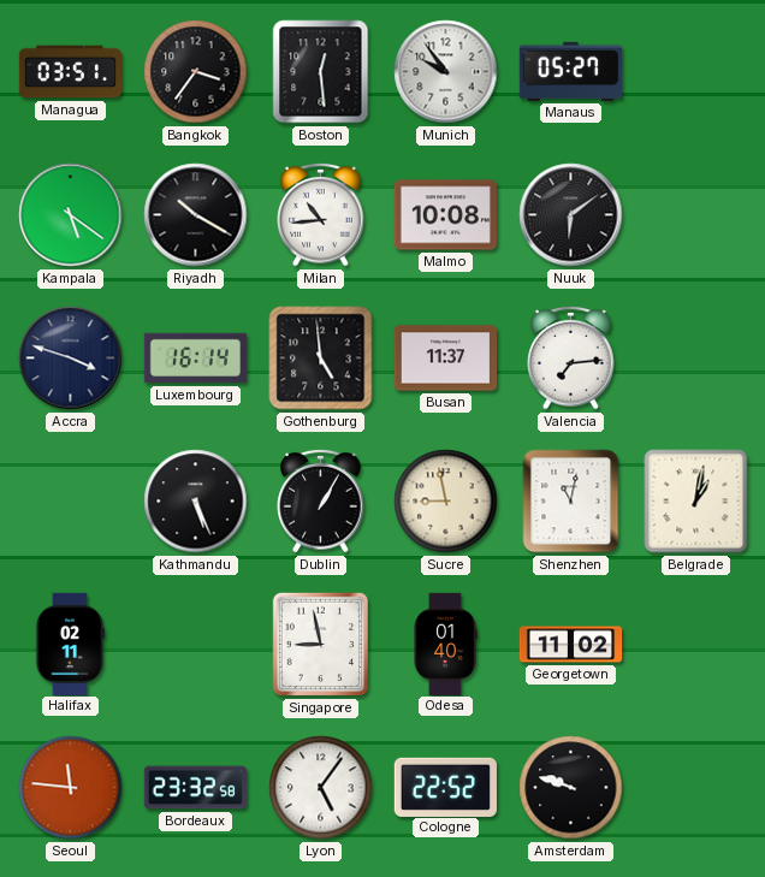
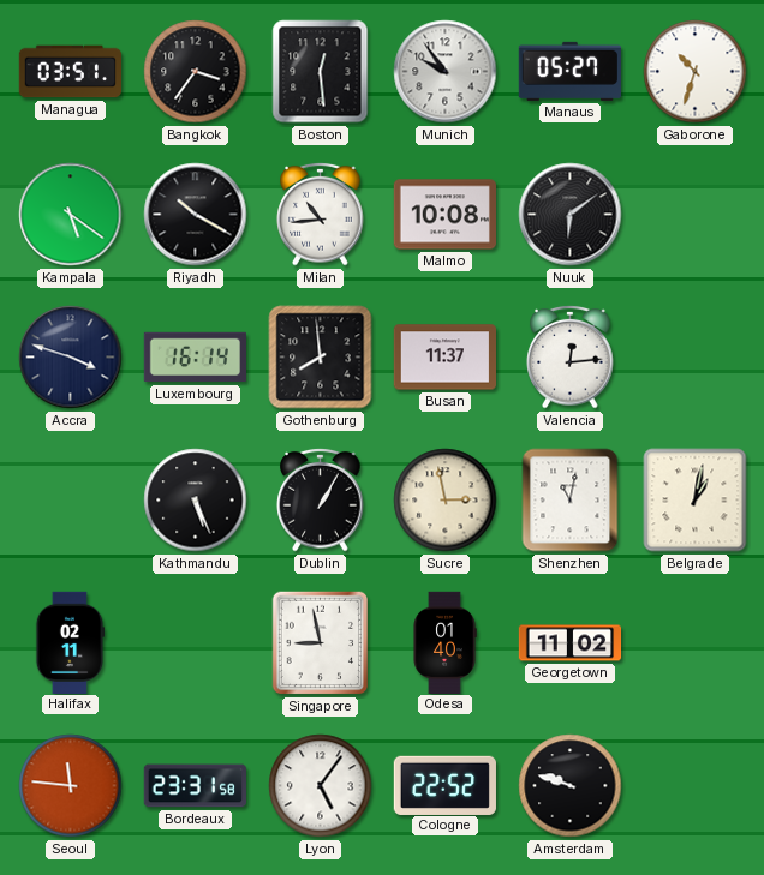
Gaborone: none -> 10:33
Gothenburg: 4:59 -> 7:59
Valencia: 7:14 -> 12:14
Sucre: 8:58 -> 2:58
Bordeaux: 23:32 -> 23:31
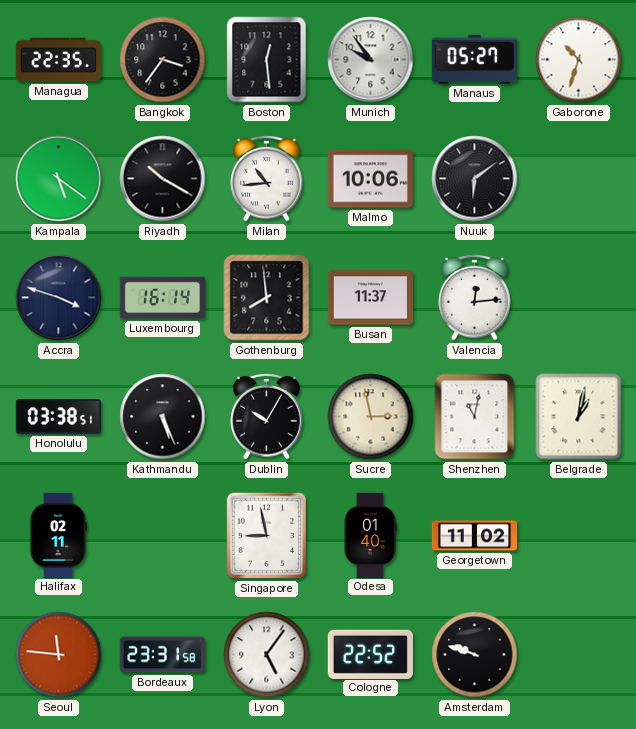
Managua: 03:51 -> 22:35
Malmo: 10:08 -> 10:06
Honolulu: none -> 03:38
Dublin: 1:05 -> 10:05
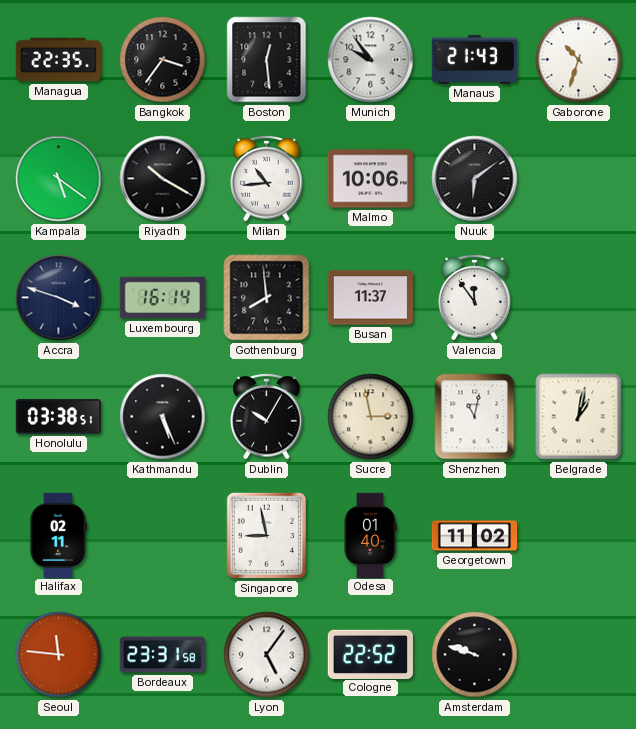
Manaus: 05:27 -> 21:43
Valencia: 12:14 -> 11:54
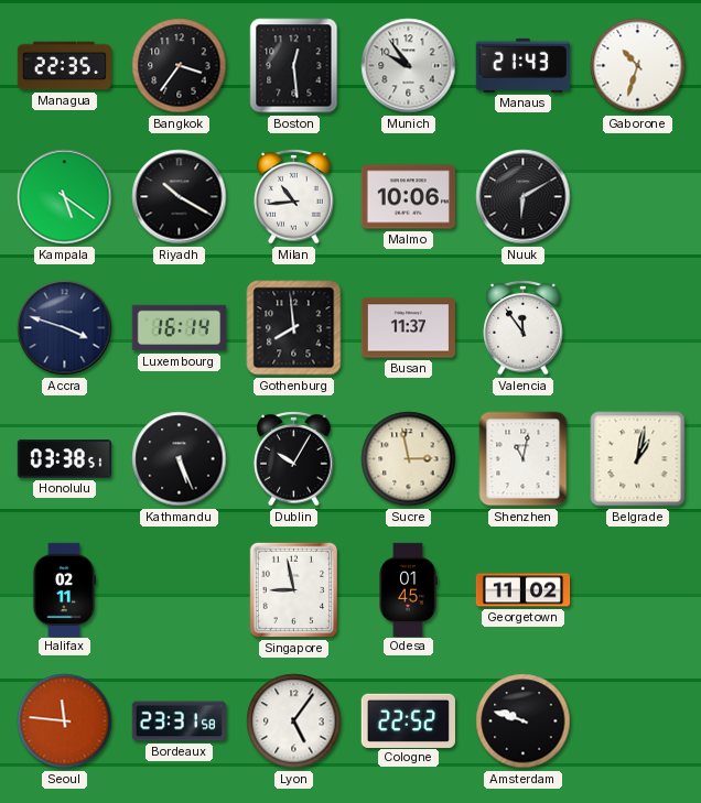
Nuuk: 6:09 -> 6:10
Odesa: 01:40 -> 01:45
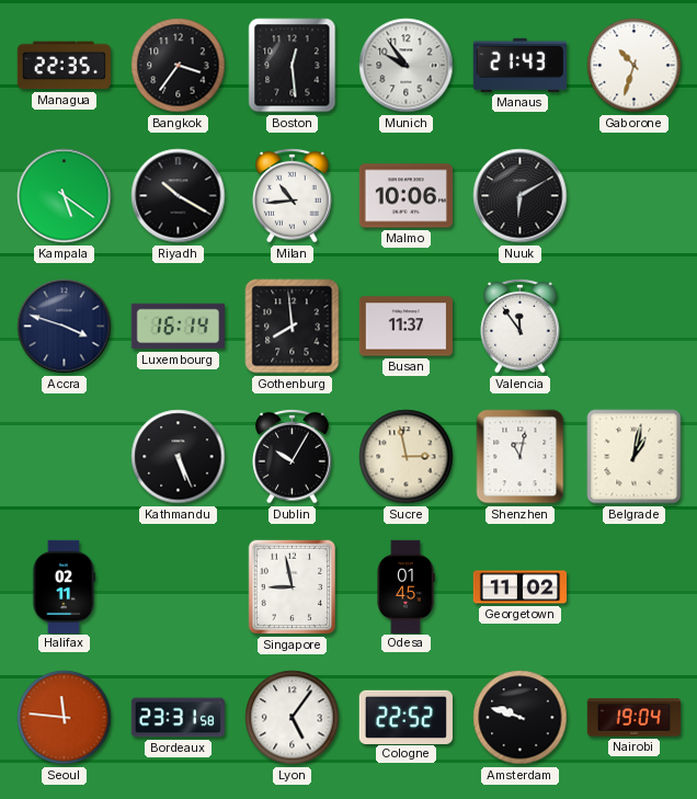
Honolulu: 03:38 -> none
Nairobi: none -> 19:04
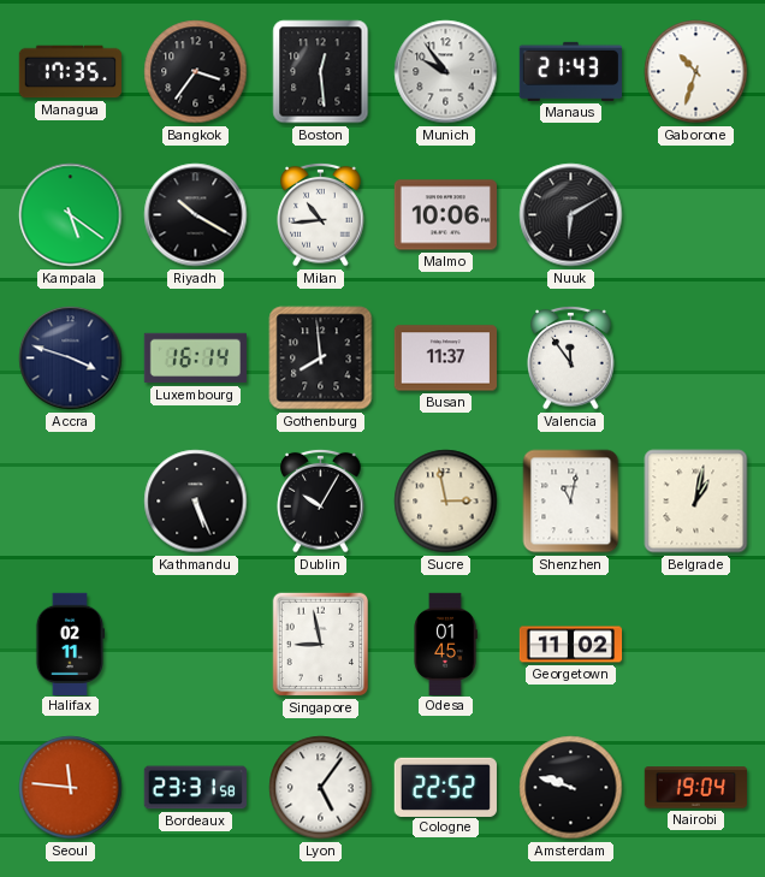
Managua: 22:35 -> 17:35
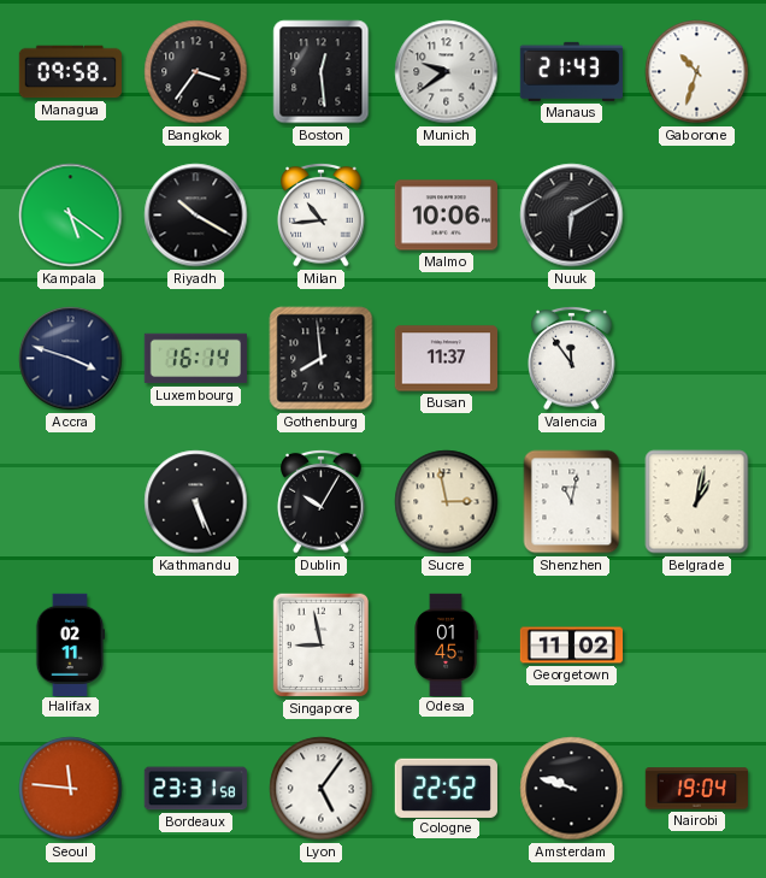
Managua: 17:35 -> 09:58
Munich: 9:54 -> 9:39
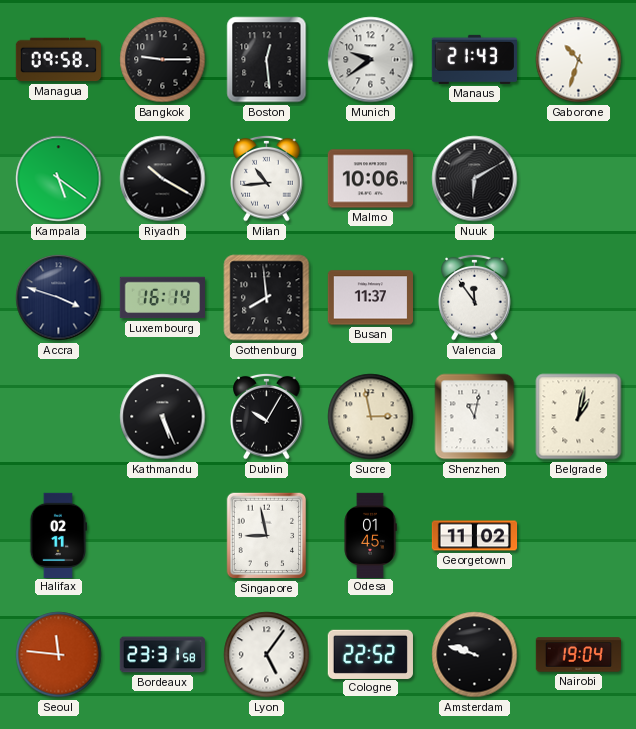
Bangkok: 3:36 -> 9:15
